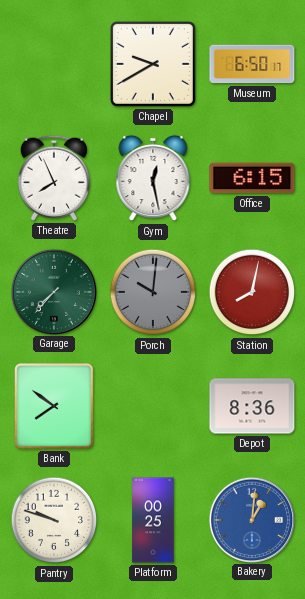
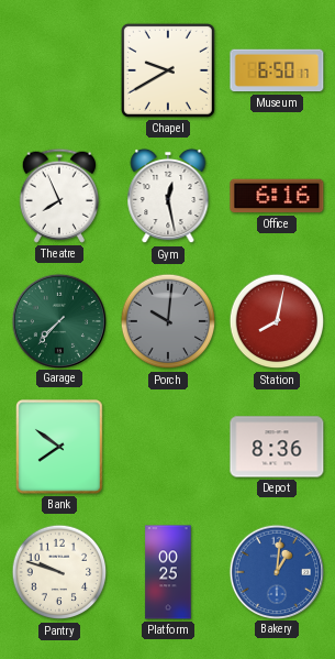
Office: 6:15 -> 6:16
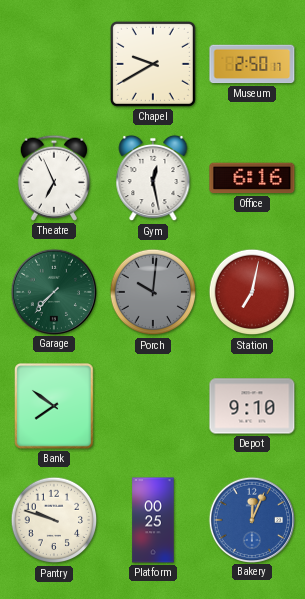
Museum: 6:50 -> 2:50
Theatre: 7:56 -> 6:56
Station: 8:02 -> 7:02
Depot: 8:36 -> 9:10
Bakery: 1:01 -> 12:04
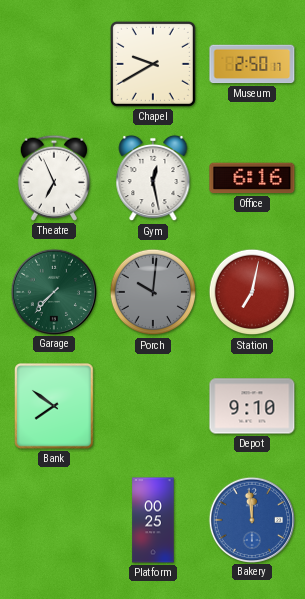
Pantry: 9:48 -> none
Bakery: 12:04 -> 11:59
